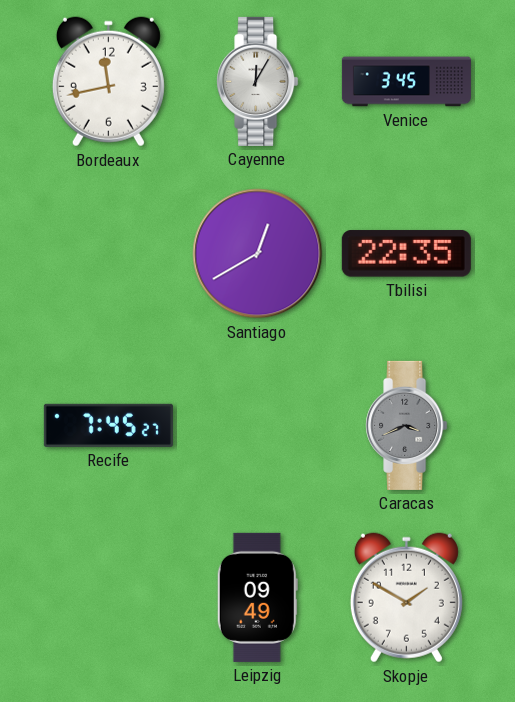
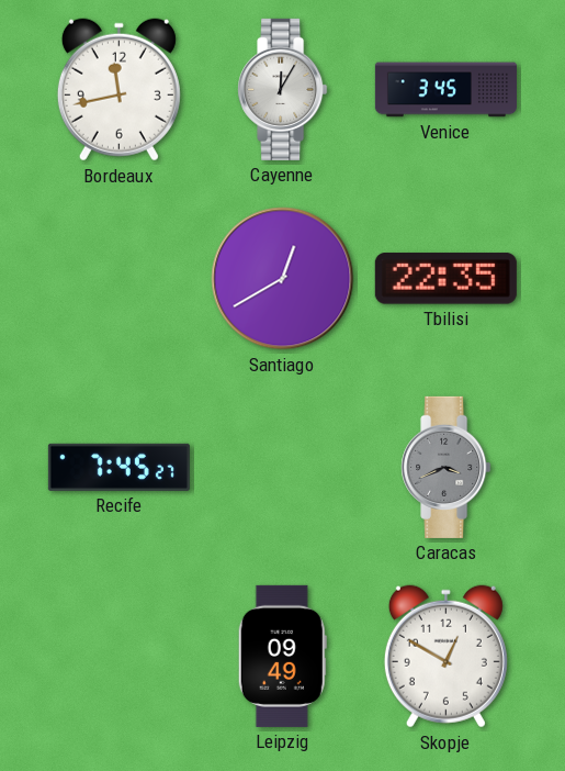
Skopje: 1:50 -> 12:50
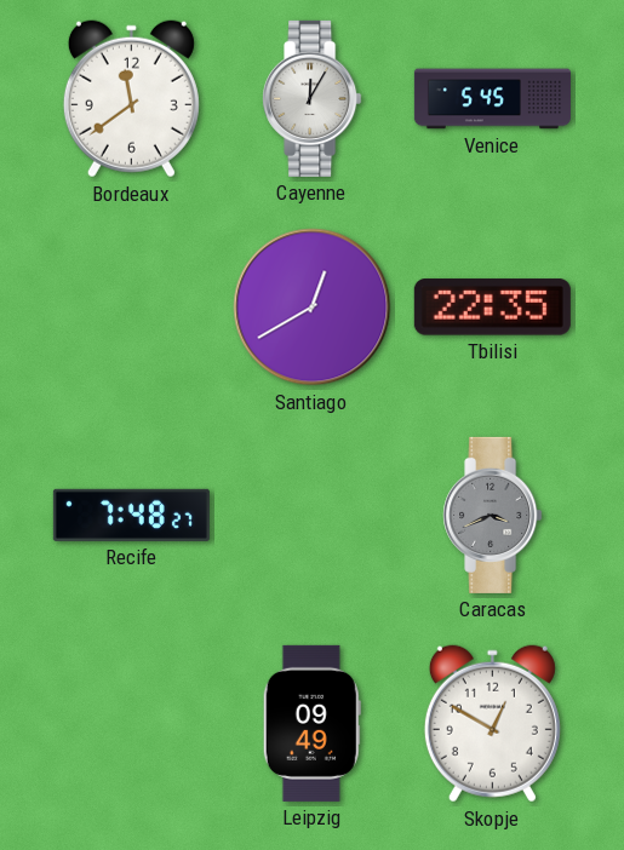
Bordeaux: 11:43 -> 11:39
Venice: 3:45 -> 5:45
Recife: 7:45 -> 7:48
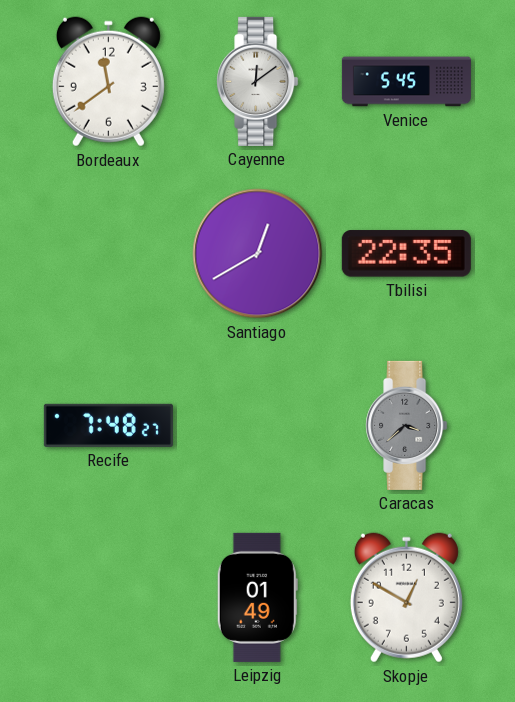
Cayenne: 12:05 -> 12:09
Caracas: 3:41 -> 3:38
Leipzig: 09:49 -> 01:49
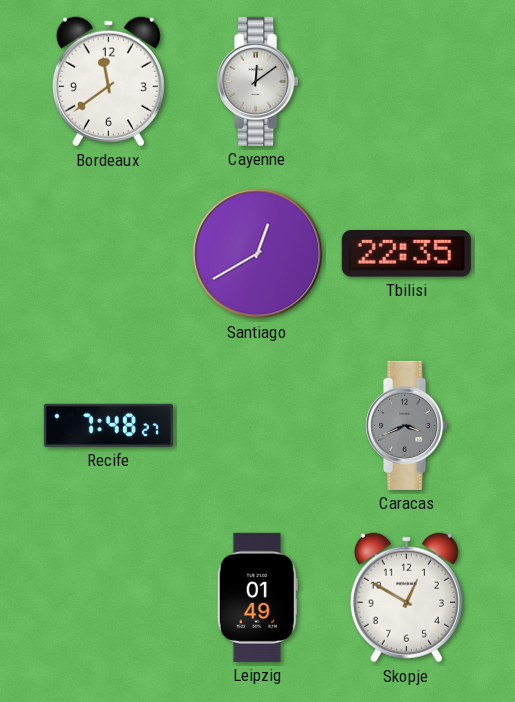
Venice: 5:45 -> none
Caracas: 3:38 -> 3:41
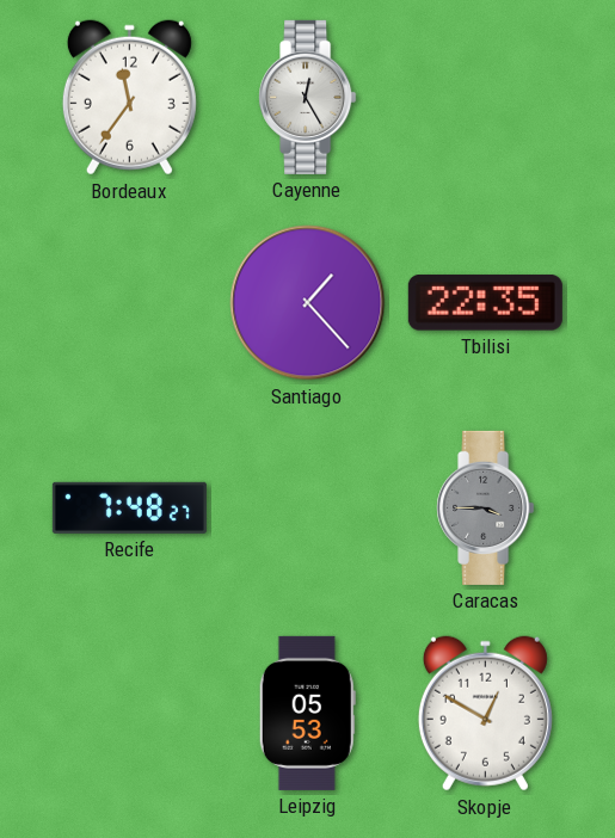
Bordeaux: 11:39 -> 11:36
Cayenne: 12:09 -> 12:25
Santiago: 12:40 -> 1:23
Caracas: 3:41 -> 3:45
Leipzig: 01:49 -> 05:53
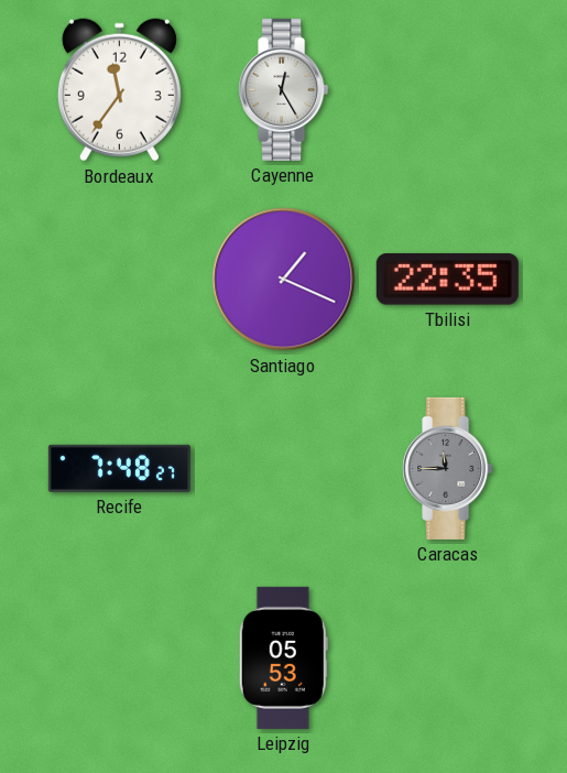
Santiago: 1:23 -> 1:19
Caracas: 3:45 -> 11:45
Skopje: 12:50 -> none
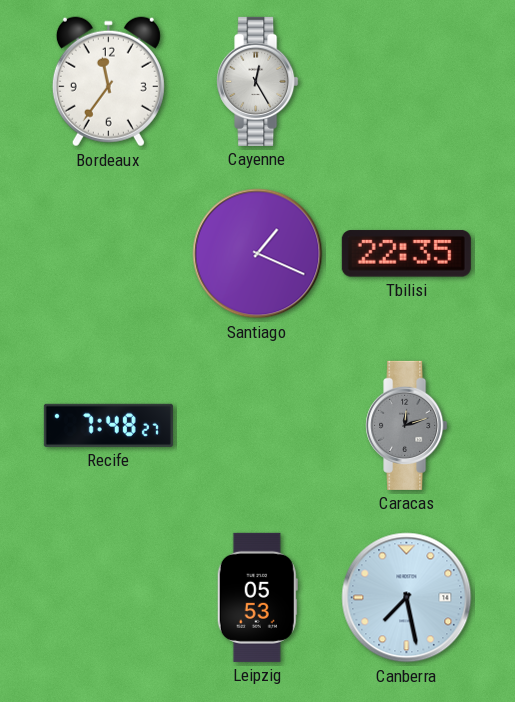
Caracas: 11:45 -> 12:12
Canberra: none -> 7:28
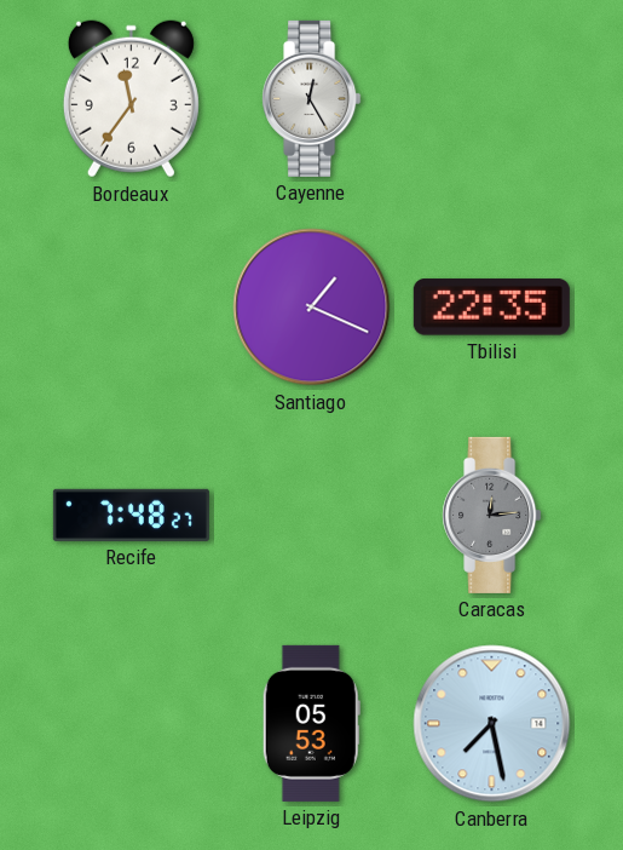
Caracas: 12:12 -> 12:14
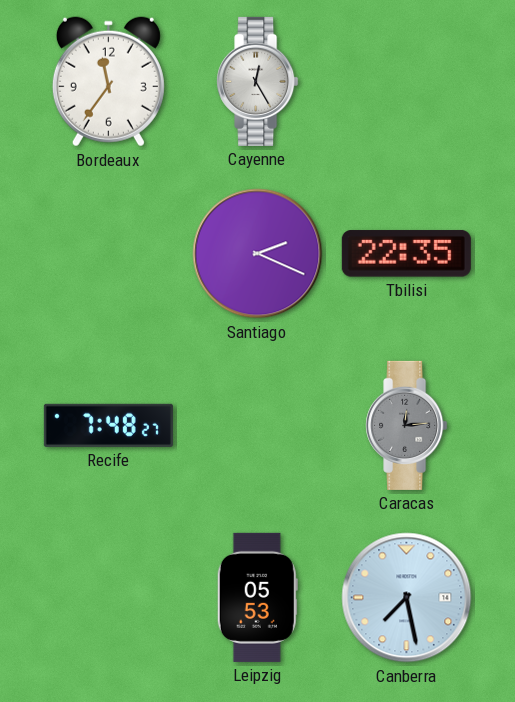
Santiago: 1:19 -> 2:19
